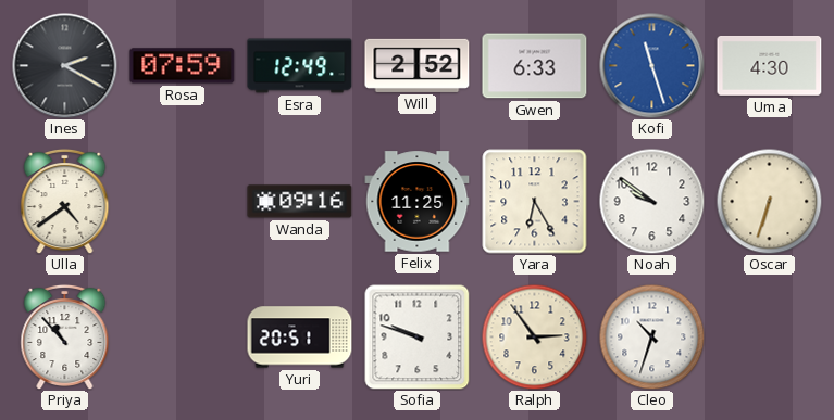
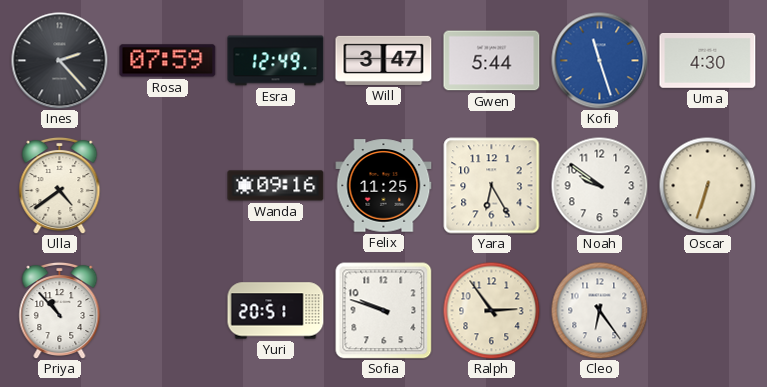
Ines: 2:20 -> 2:23
Will: 2:52 -> 3:47
Gwen: 6:33 -> 5:44
Cleo: 10:33 -> 6:24
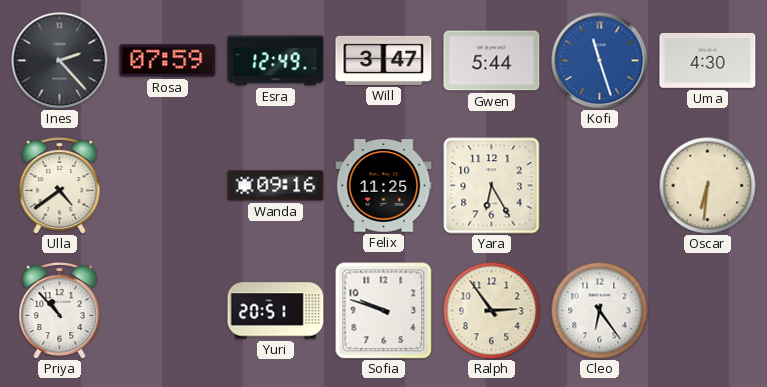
Noah: 9:51 -> none
Oscar: 6:33 -> 6:31
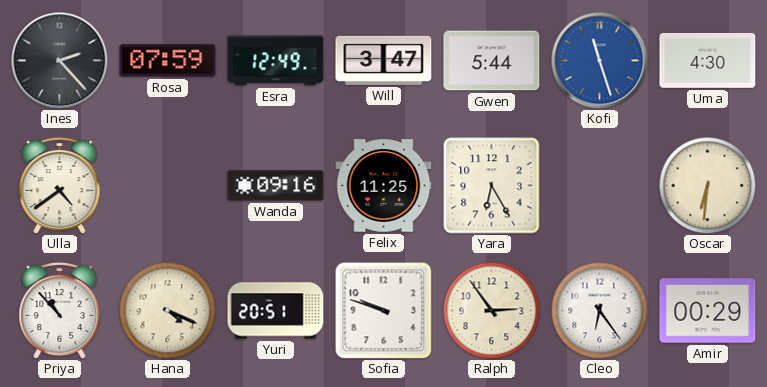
Hana: none -> 4:19
Amir: none -> 00:29
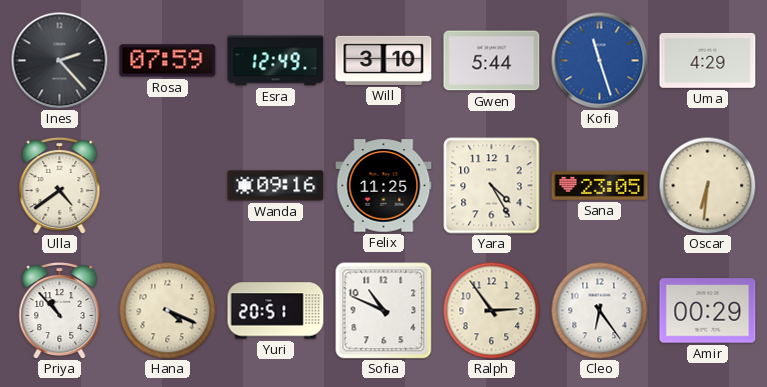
Will: 3:47 -> 3:10
Uma: 4:30 -> 4:29
Yara: 6:25 -> 4:25
Sana: none -> 23:05
Sofia: 9:48 -> 10:49
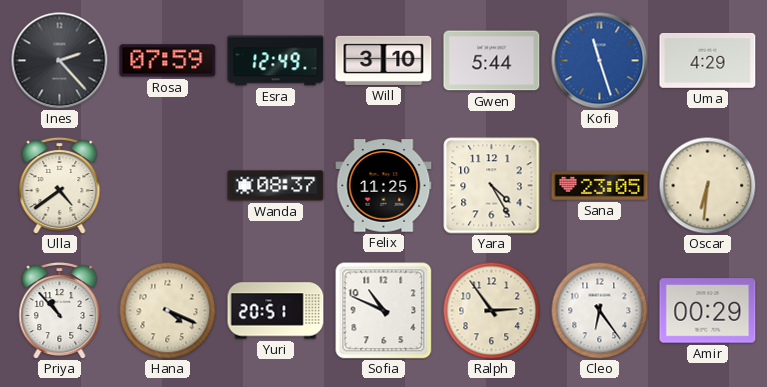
Wanda: 09:16 -> 08:37
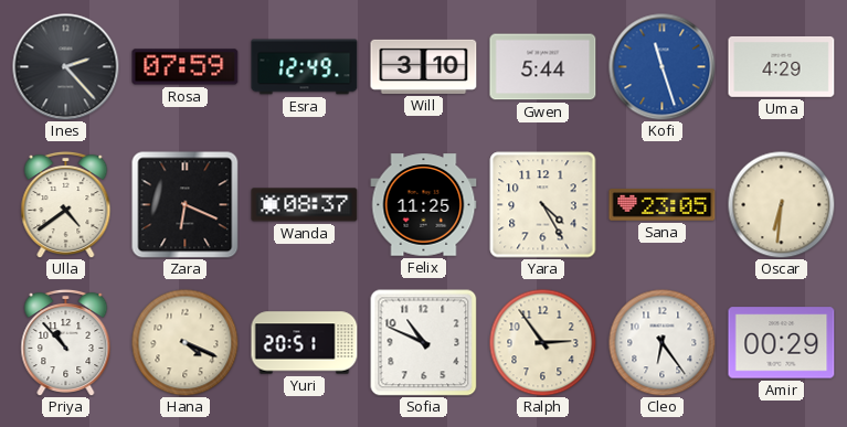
Zara: none -> 6:19
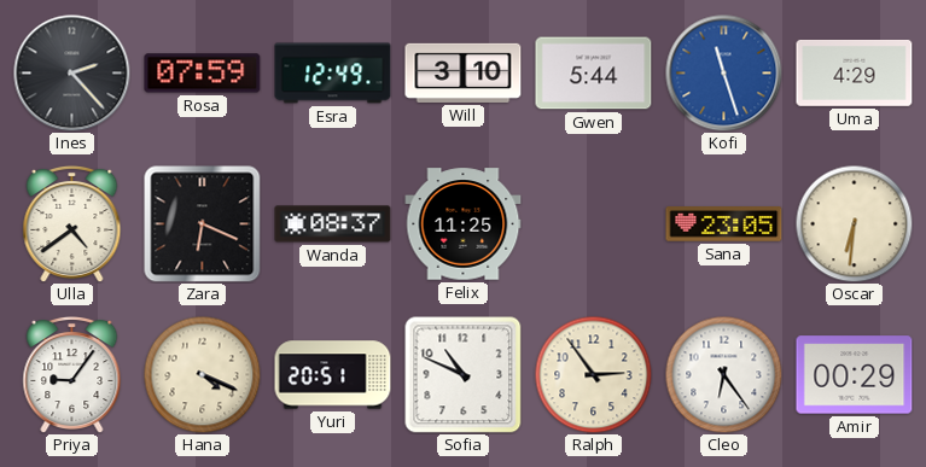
Yara: 4:25 -> none
Priya: 10:53 -> 9:06
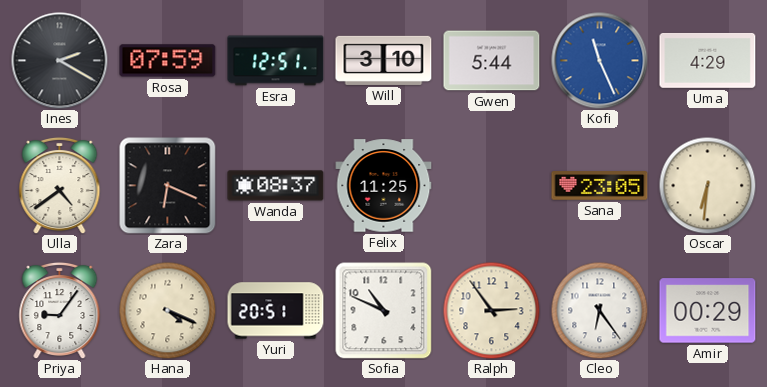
Ines: 2:23 -> 2:20
Esra: 12:49 -> 12:51
Kofi: 11:27 -> 11:26
